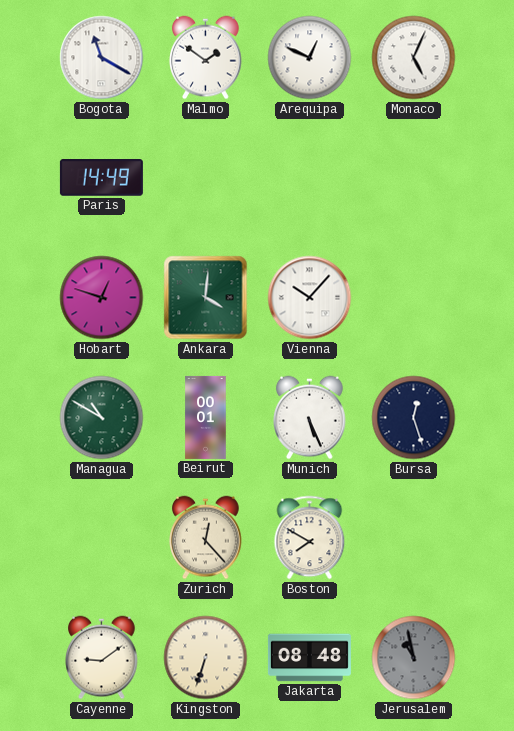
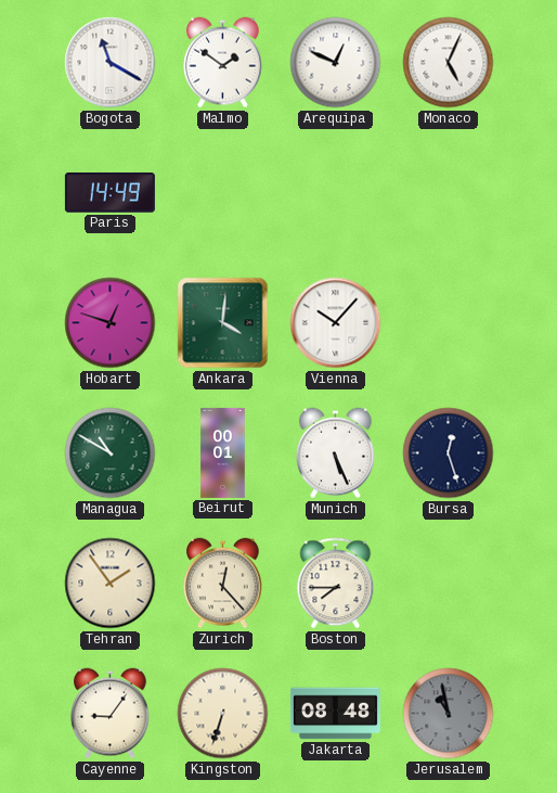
Tehran: none -> 1:54
Boston: 7:50 -> 7:45
Cayenne: 9:09 -> 9:06
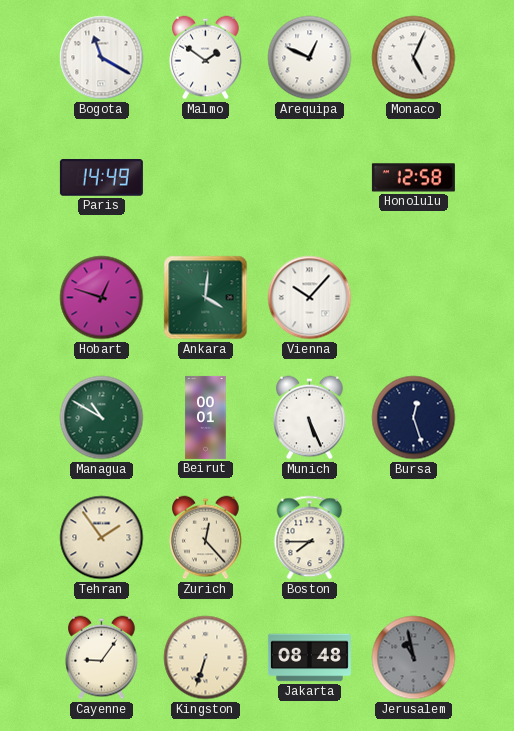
Honolulu: none -> 12:58
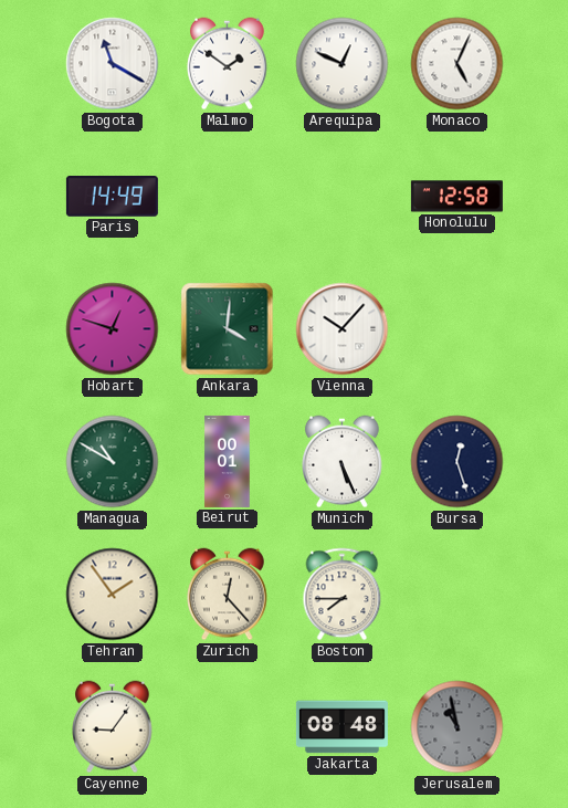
Kingston: 6:33 -> none
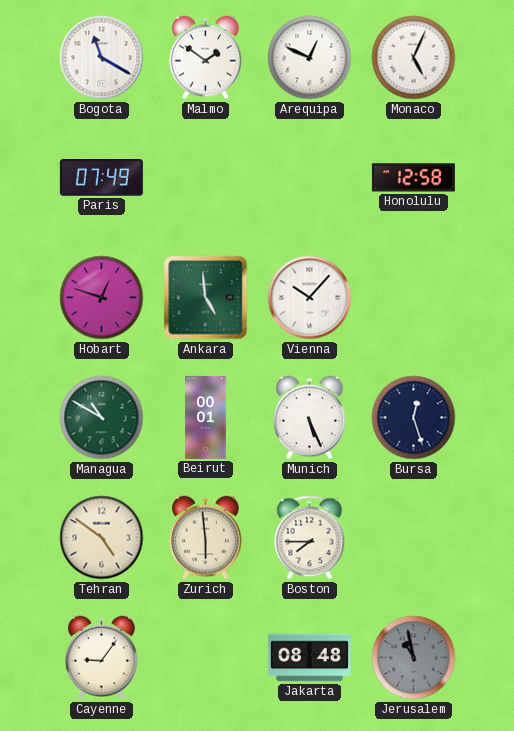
Paris: 14:49 -> 07:49
Ankara: 4:01 -> 4:59
Tehran: 1:54 -> 4:51
Zurich: 12:23 -> 5:59
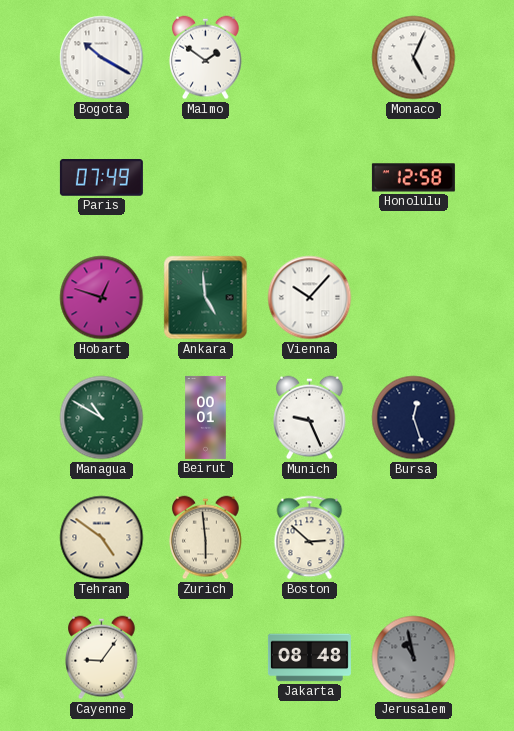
Bogota: 11:20 -> 10:20
Arequipa: 12:49 -> none
Munich: 5:26 -> 9:26
Boston: 7:45 -> 2:52
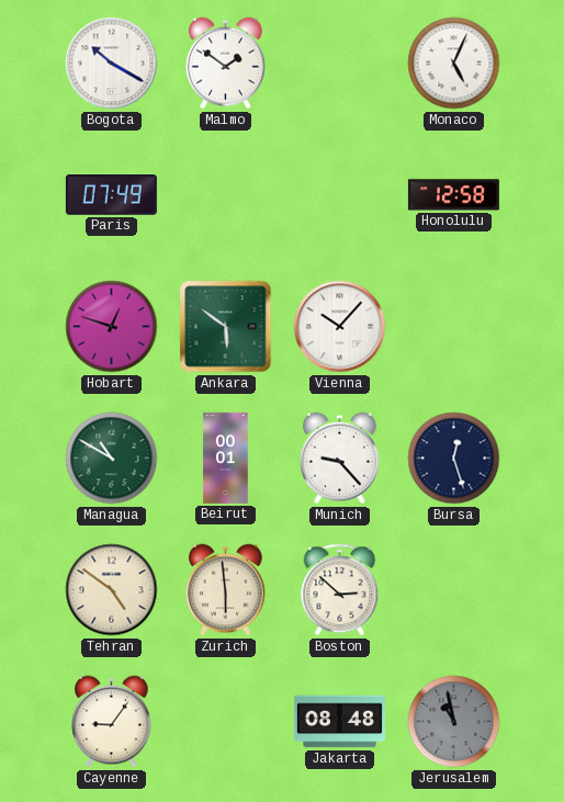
Ankara: 4:59 -> 5:51
Munich: 9:26 -> 9:23
